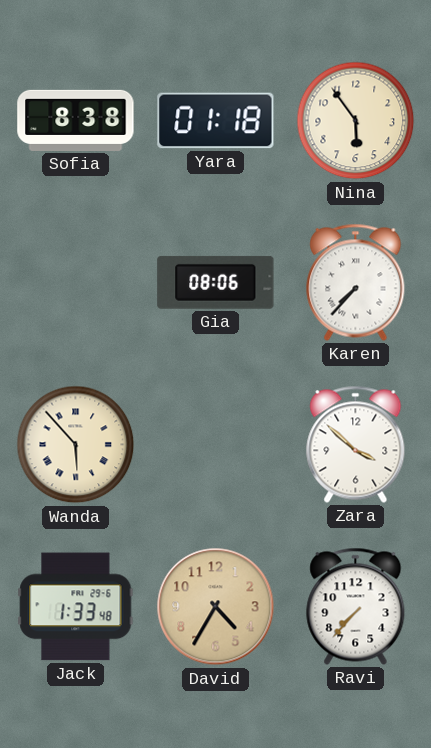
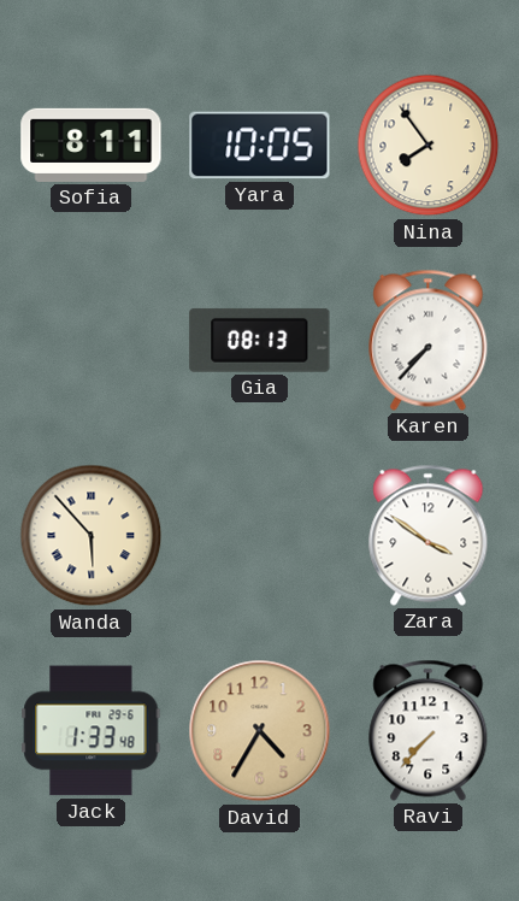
Sofia: 8:38 -> 8:11
Yara: 01:18 -> 10:05
Nina: 5:54 -> 7:54
Gia: 08:06 -> 08:13
Zara: 3:52 -> 3:51
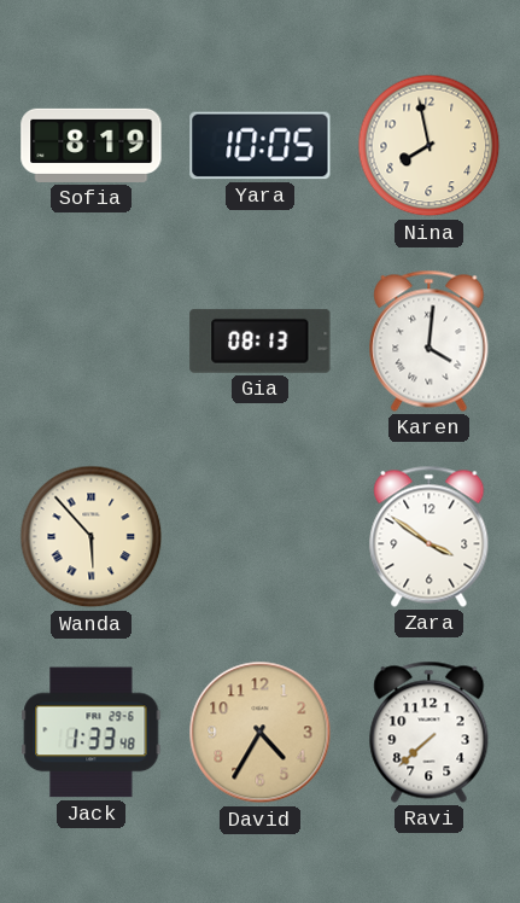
Sofia: 8:11 -> 8:19
Nina: 7:54 -> 7:58
Karen: 7:37 -> 4:01
Ravi: 7:37 -> 7:38
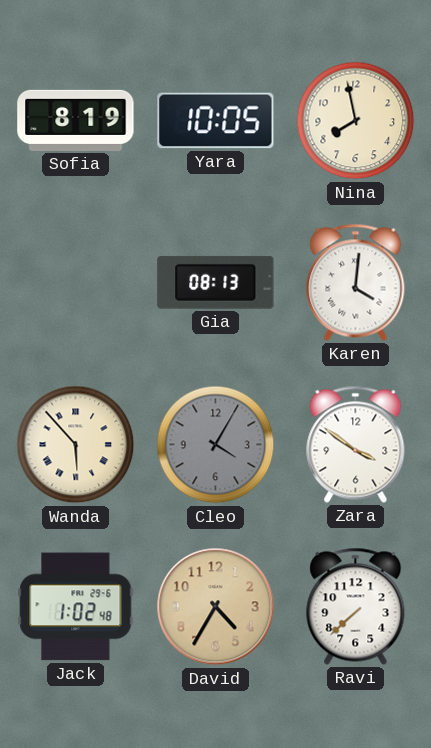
Cleo: none -> 4:05
Jack: 1:33 -> 1:02
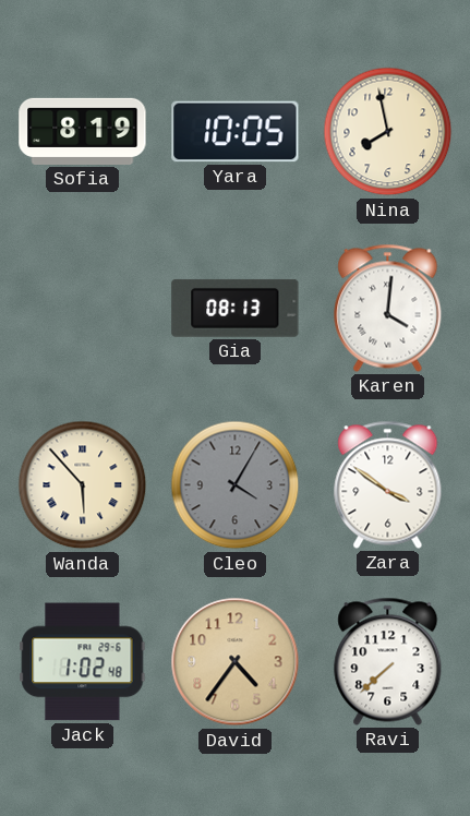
David: 4:35 -> 4:36
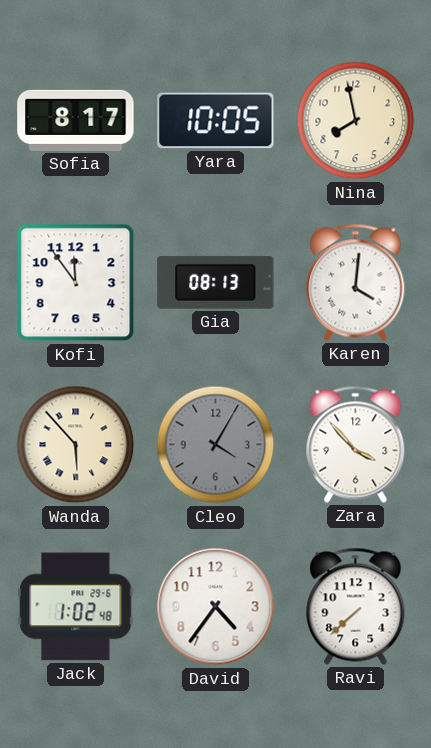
Sofia: 8:19 -> 8:17
Kofi: none -> 11:54
Zara: 3:51 -> 3:53
David dial: champagne -> white
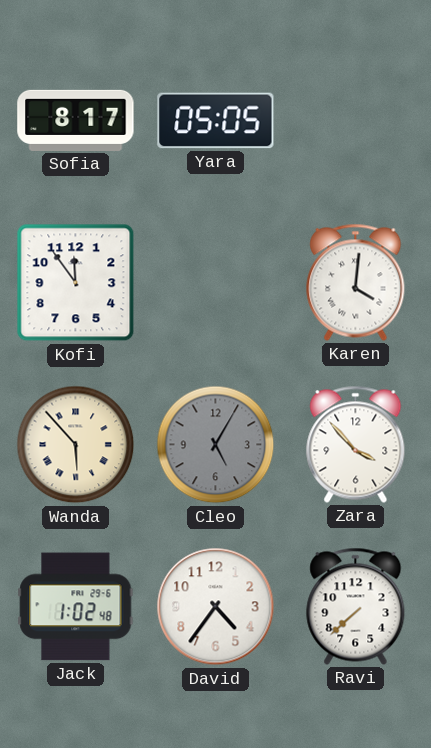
Yara: 10:05 -> 05:05
Nina: 7:58 -> none
Gia: 08:13 -> none
Cleo: 4:05 -> 5:05
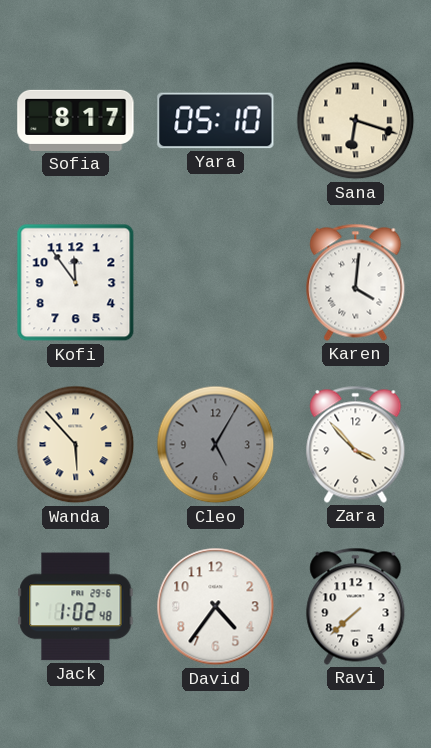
Yara: 05:05 -> 05:10
Sana: none -> 6:18
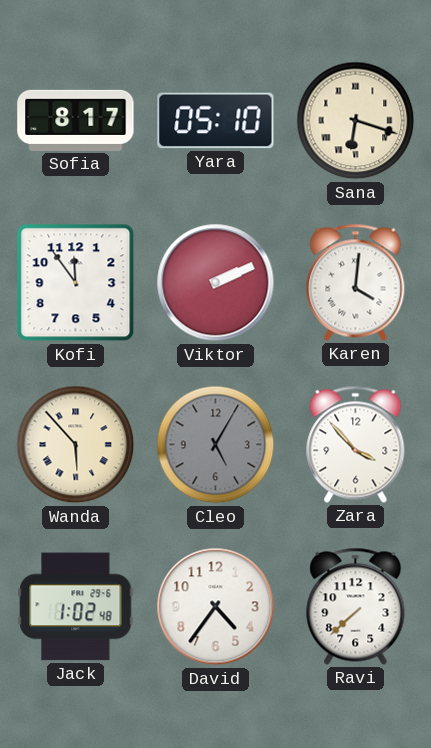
Viktor: none -> 2:11
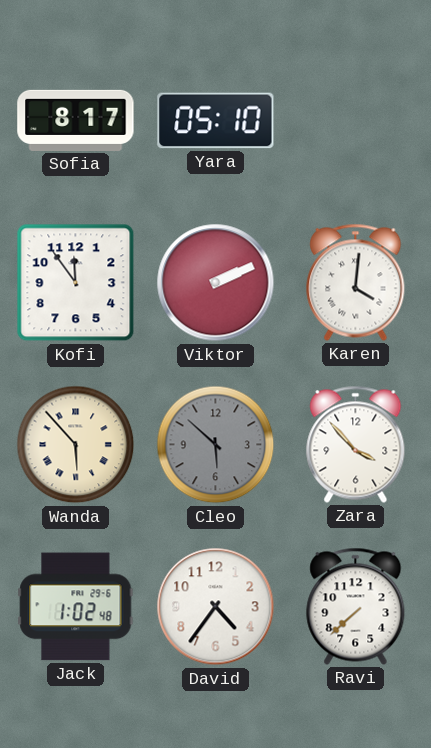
Sana: 6:18 -> none
Cleo: 5:05 -> 5:52
